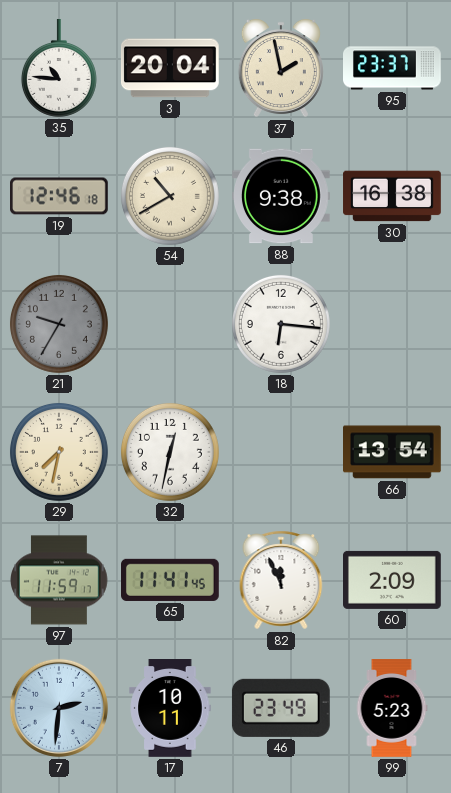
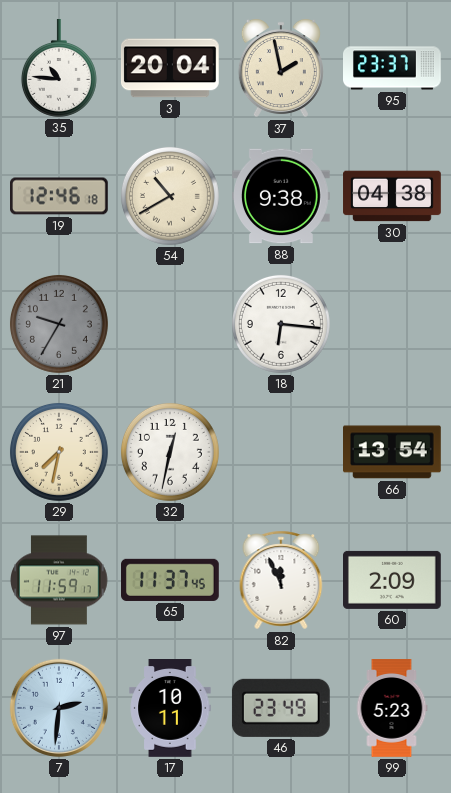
30: 16:38 -> 04:38
65: 11:41 -> 11:37
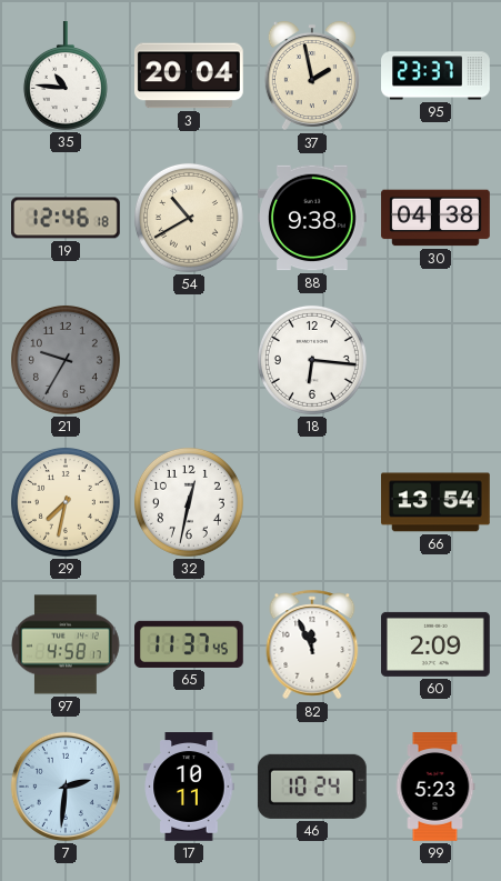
97: 11:59 -> 4:58
46: 23:49 -> 10:24
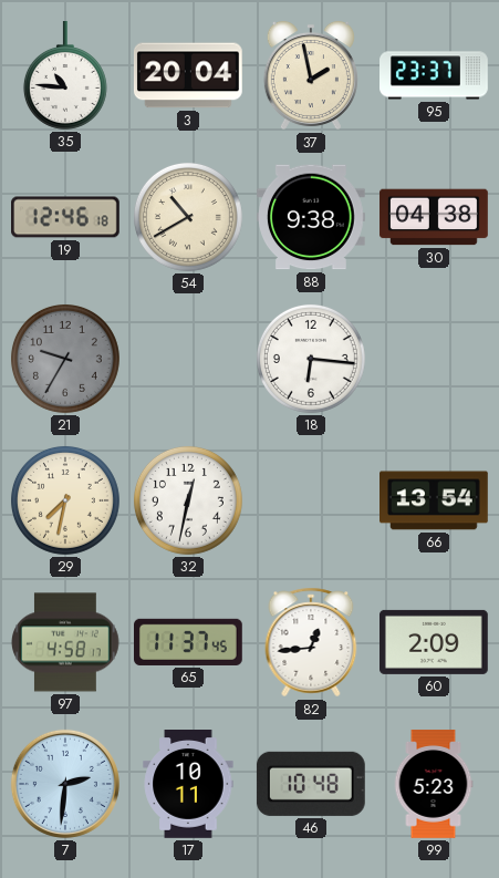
82: 11:56 -> 12:44
46: 10:24 -> 10:48
